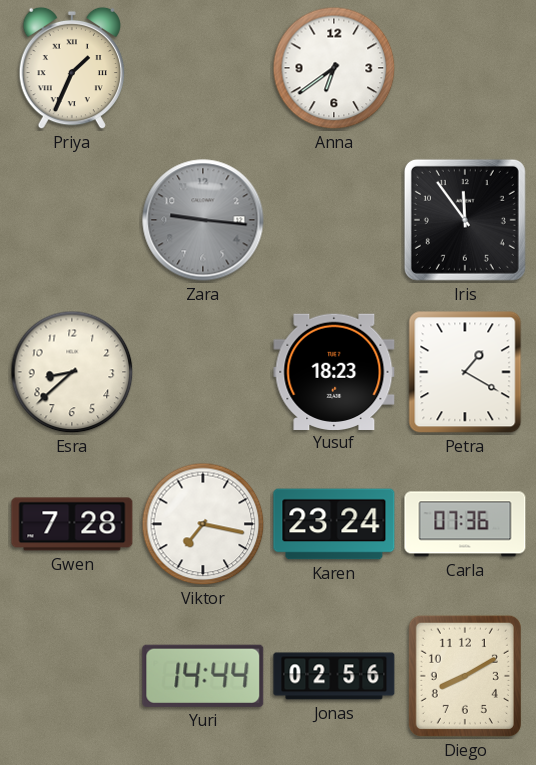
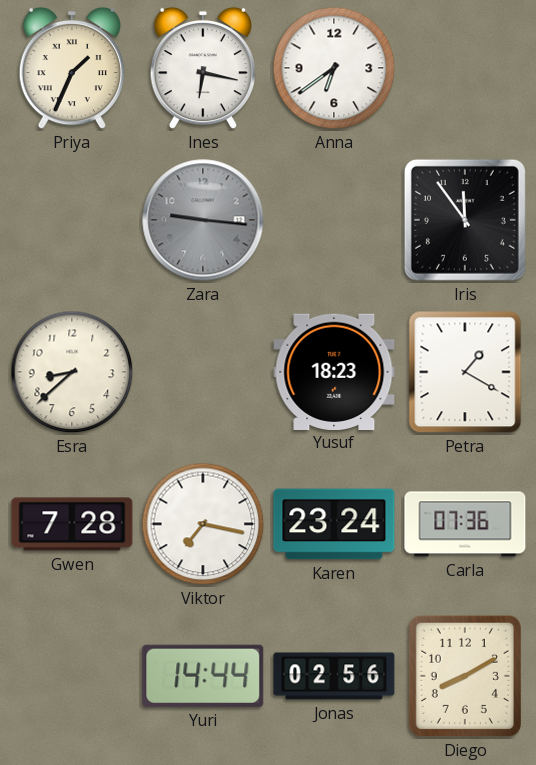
Ines: none -> 6:17
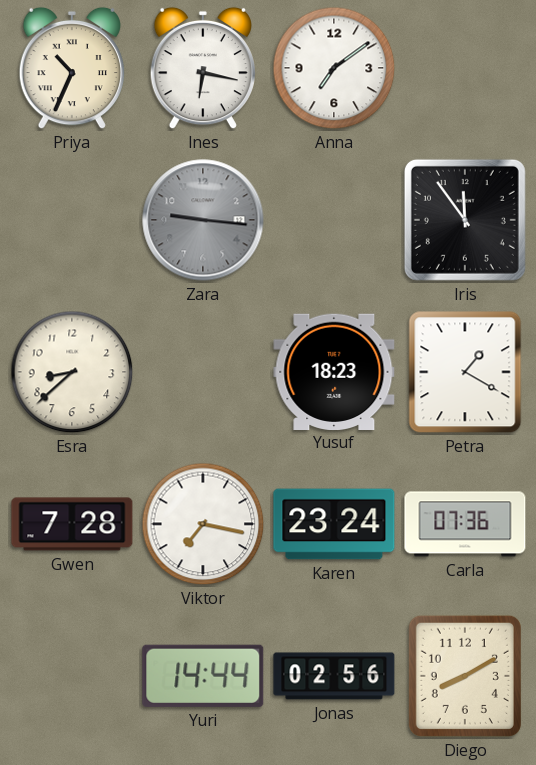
Priya: 1:34 -> 10:34
Anna: 6:39 -> 7:09
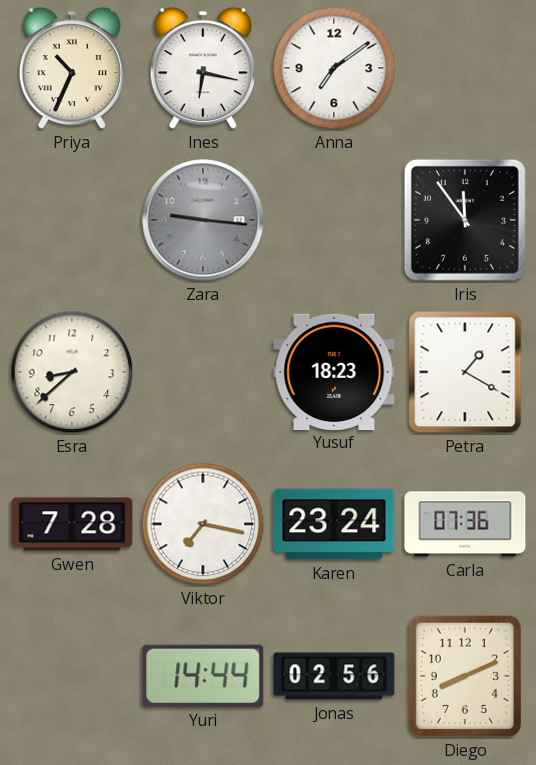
Diego: 8:10 -> 8:11
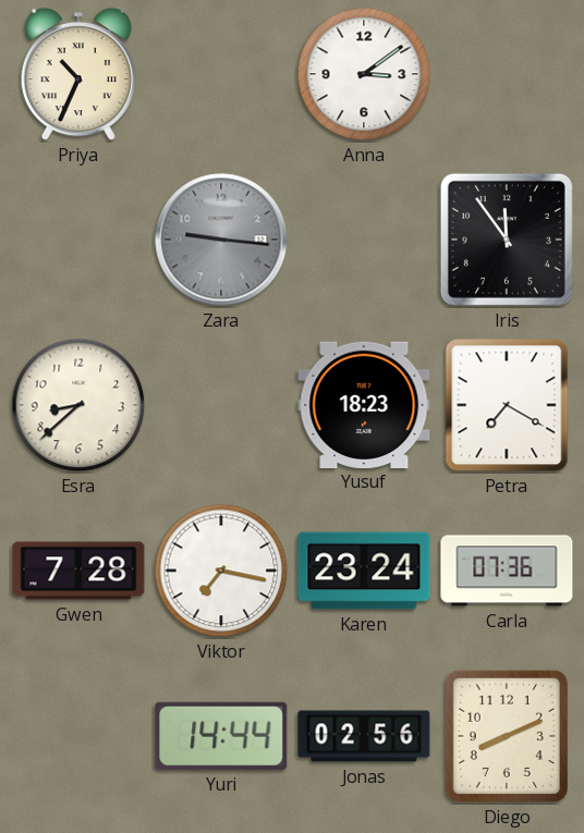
Ines: 6:17 -> none
Anna: 7:09 -> 3:09
Petra: 1:20 -> 7:20
